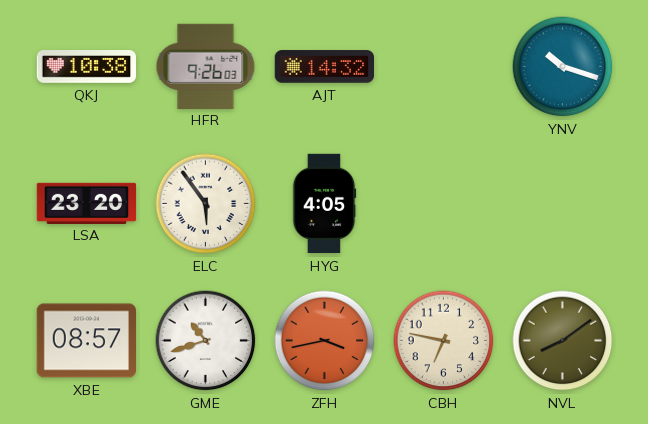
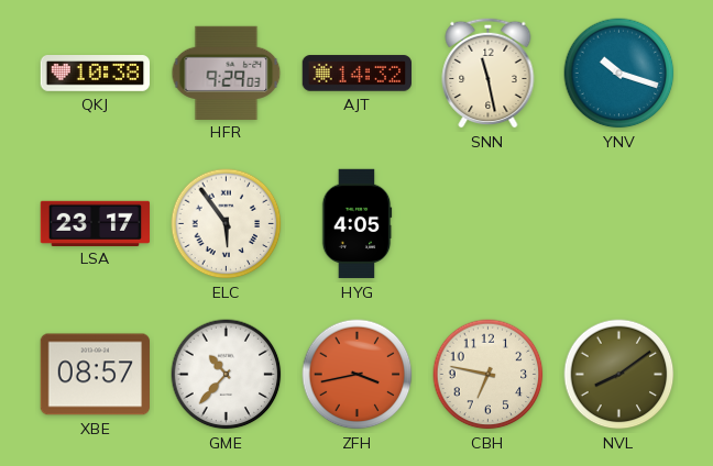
HFR: 9:26 -> 9:29
SNN: none -> 11:28
LSA: 23:20 -> 23:17
GME: 10:42 -> 10:37
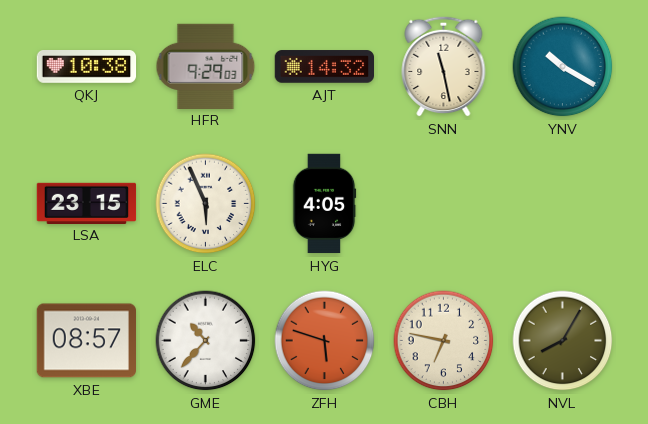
YNV: 10:18 -> 10:20
LSA: 23:17 -> 23:15
ELC: 5:54 -> 5:56
ZFH: 3:43 -> 5:48
NVL: 8:09 -> 8:05
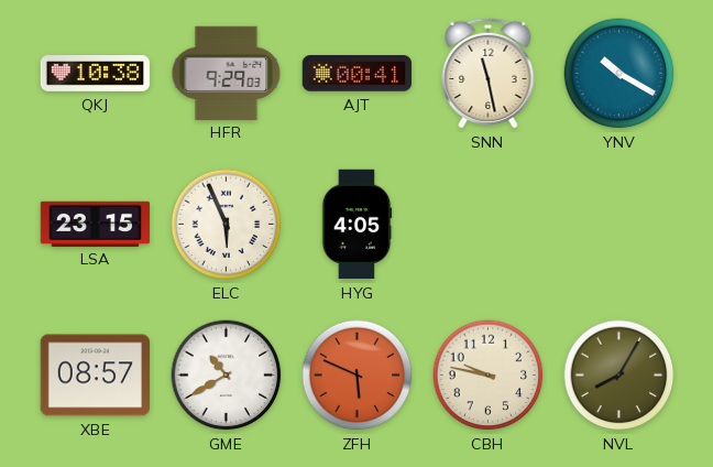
AJT: 14:32 -> 00:41
GME: 10:37 -> 10:40
ZFH: 5:48 -> 5:49
CBH: 6:47 -> 9:47
